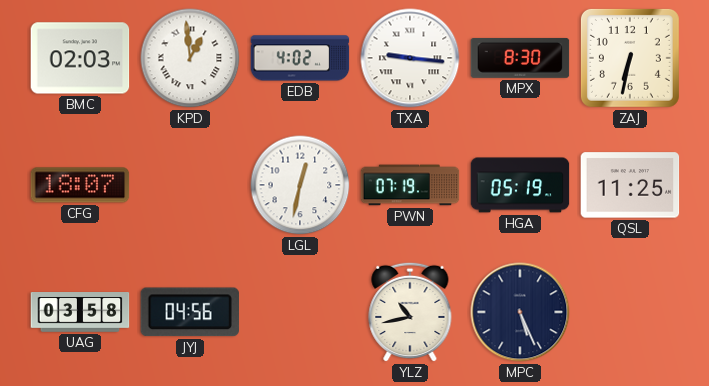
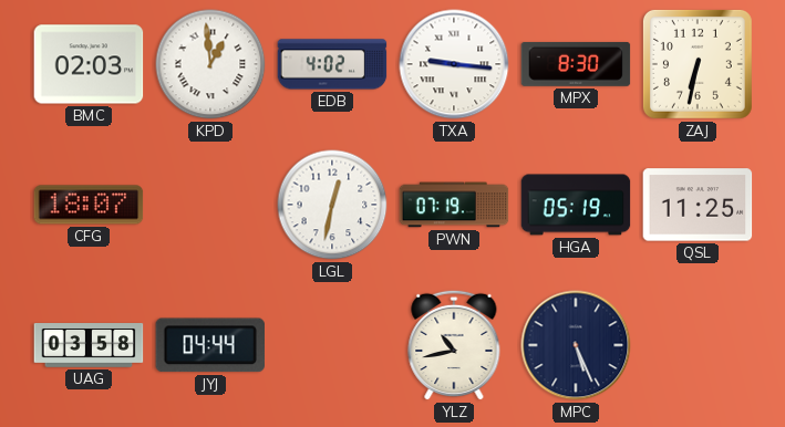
JYJ: 04:56 -> 04:44
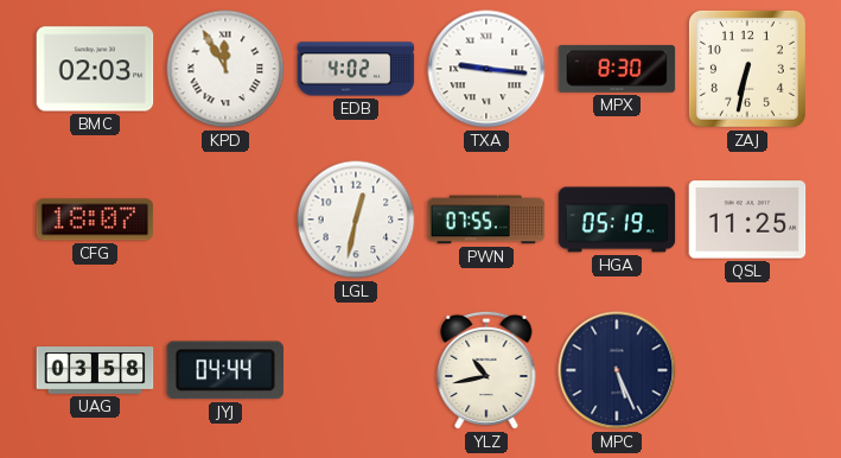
KPD: 12:59 -> 11:55
PWN: 07:19 -> 07:55
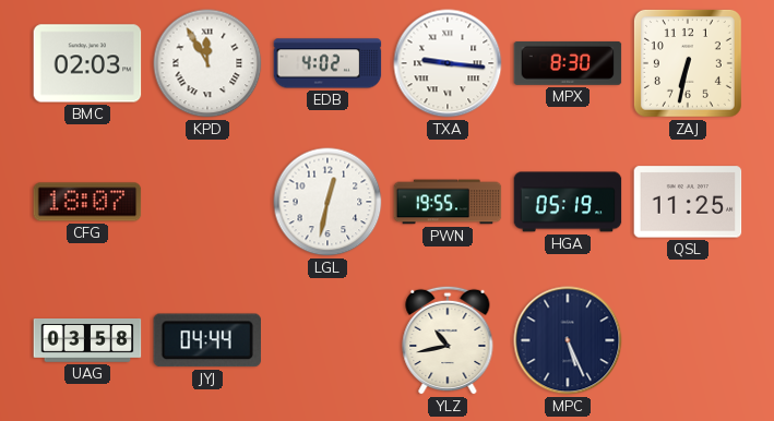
PWN: 07:55 -> 19:55
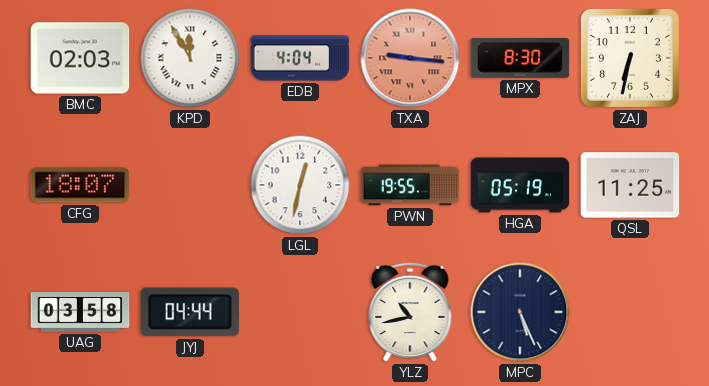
EDB: 4:02 -> 4:04
TXA dial: white -> salmon
